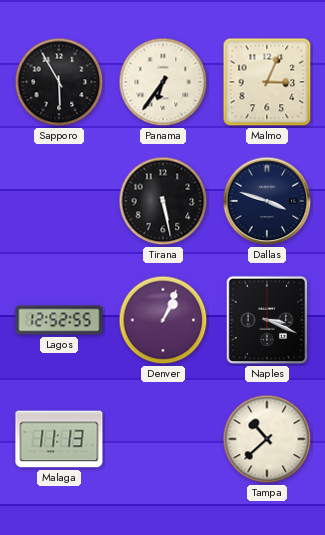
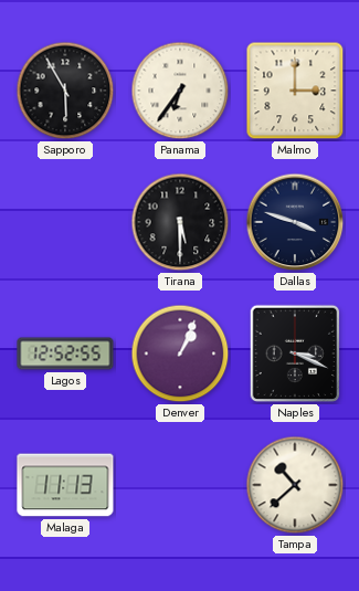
Malmo: 3:04 -> 3:00
Tirana: 5:28 -> 5:30
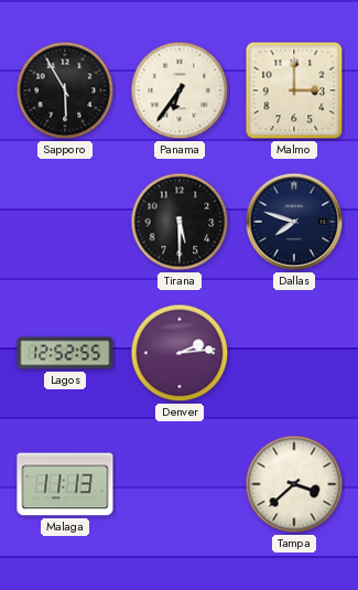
Dallas: 3:48 -> 7:48
Denver: 1:04 -> 2:14
Naples: 3:19 -> none
Tampa: 10:38 -> 3:38
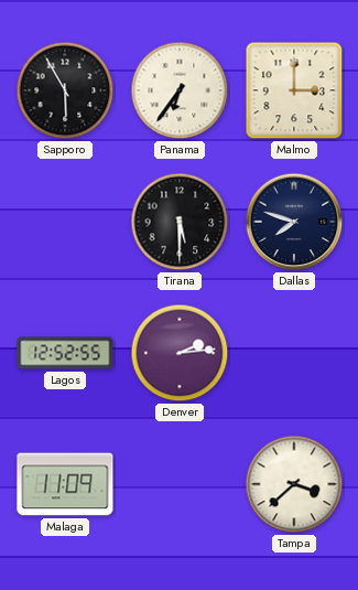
Malaga: 11:13 -> 11:09
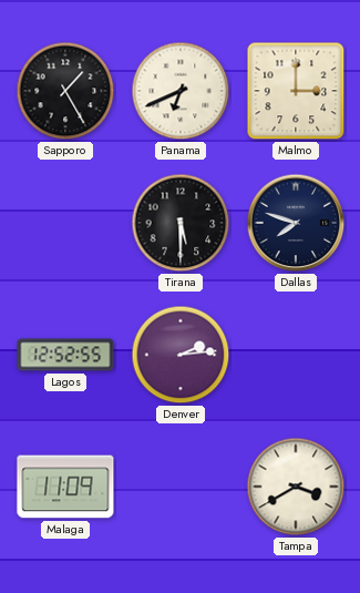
Sapporo: 5:55 -> 1:25
Panama: 6:36 -> 6:41
Tampa: 3:38 -> 3:40
